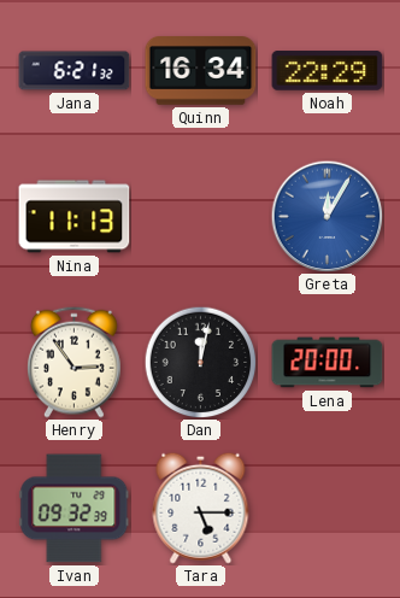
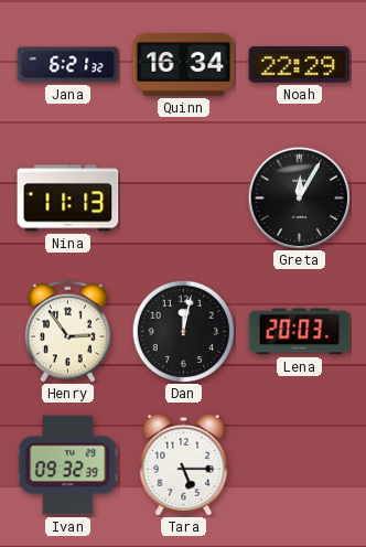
Greta dial: blue -> black
Lena: 20:00 -> 20:03
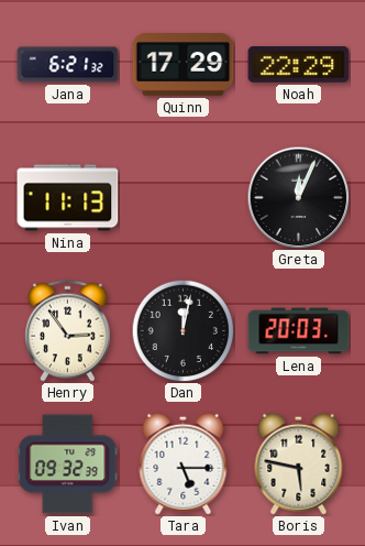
Quinn: 16:34 -> 17:29
Greta: 12:05 -> 12:04
Boris: none -> 5:47
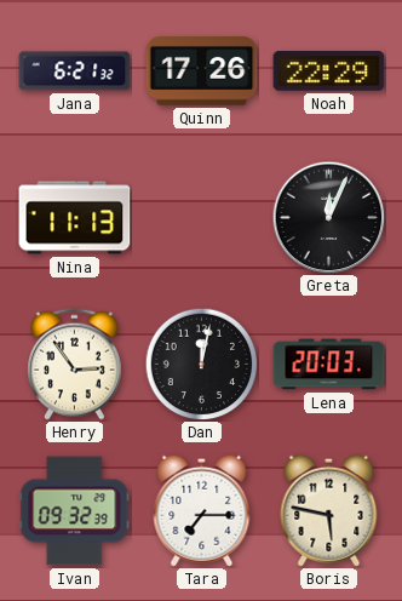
Quinn: 17:29 -> 17:26
Tara: 5:15 -> 7:15
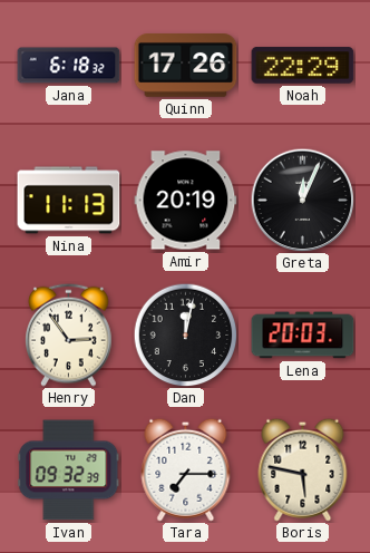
Jana: 6:21 -> 6:18
Amir: none -> 20:19
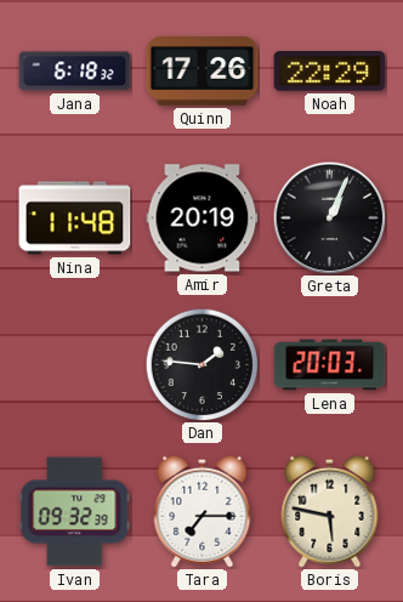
Nina: 11:13 -> 11:48
Greta: 12:04 -> 1:04
Henry: 2:54 -> none
Dan: 12:02 -> 1:46
